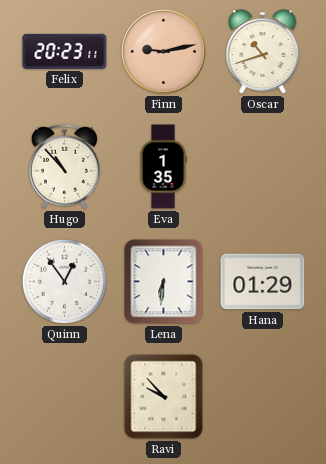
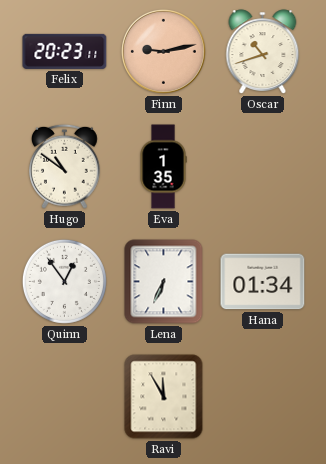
Hugo: 10:53 -> 10:51
Lena: 6:31 -> 6:34
Hana: 01:29 -> 01:34
Ravi: 9:53 -> 11:55
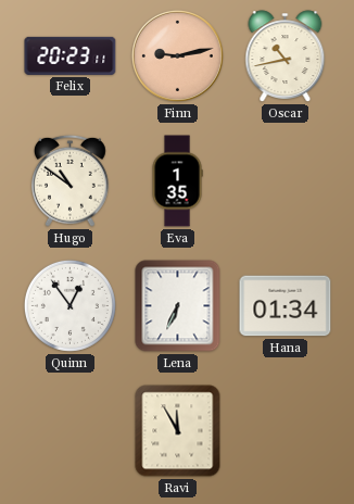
Oscar: 10:42 -> 10:43
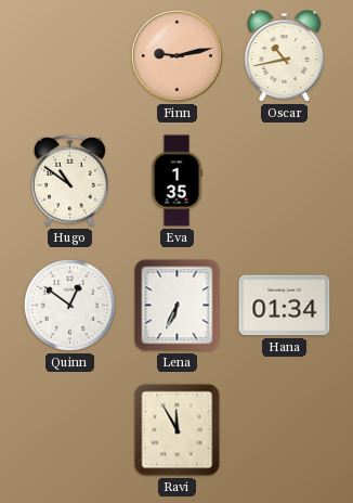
Felix: 20:23 -> none
Quinn: 12:54 -> 12:51
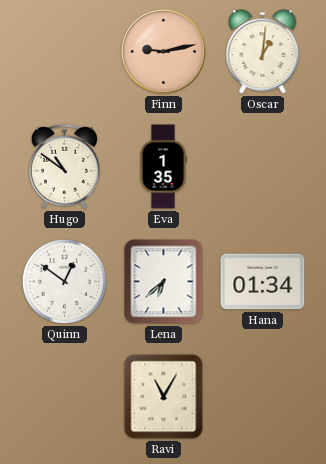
Oscar: 10:43 -> 1:01
Lena: 6:34 -> 6:38
Ravi: 11:55 -> 11:05
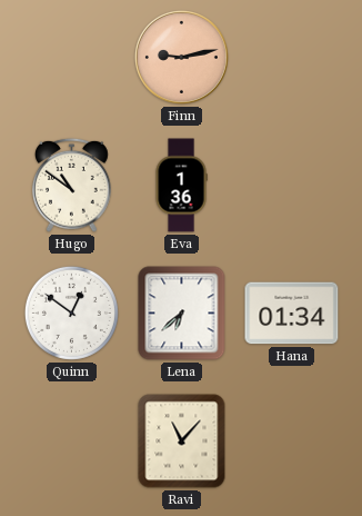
Oscar: 1:01 -> none
Eva: 1:35 -> 1:36
Ravi: 11:05 -> 11:07
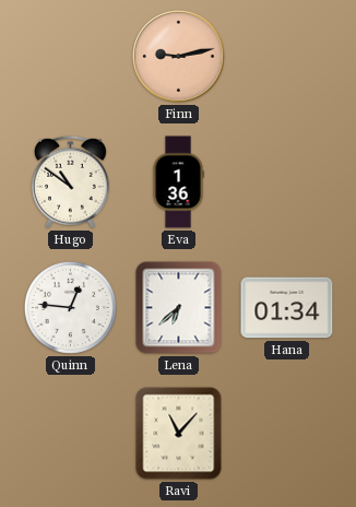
Quinn: 12:51 -> 12:46
